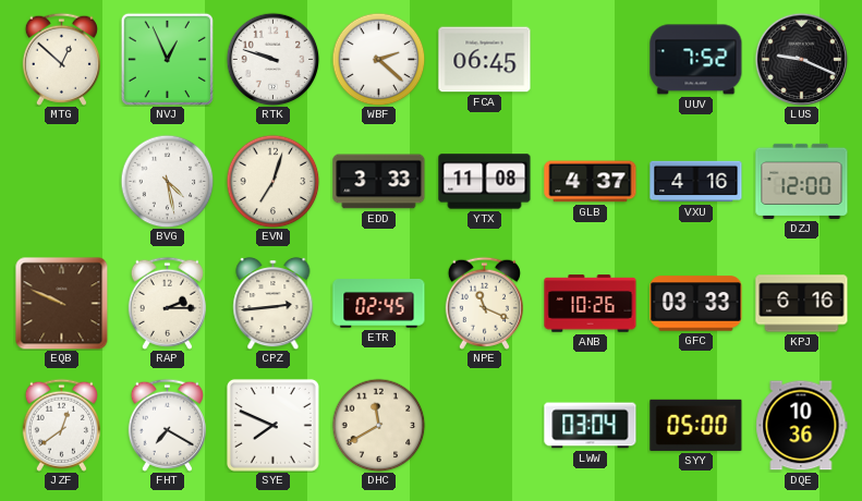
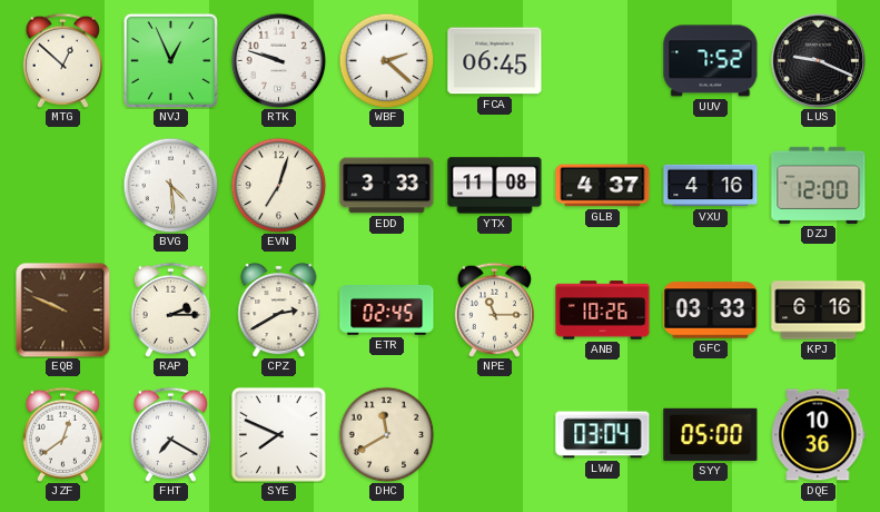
BVG: 4:28 -> 4:29
CPZ: 2:44 -> 2:40
NPE: 11:19 -> 11:15
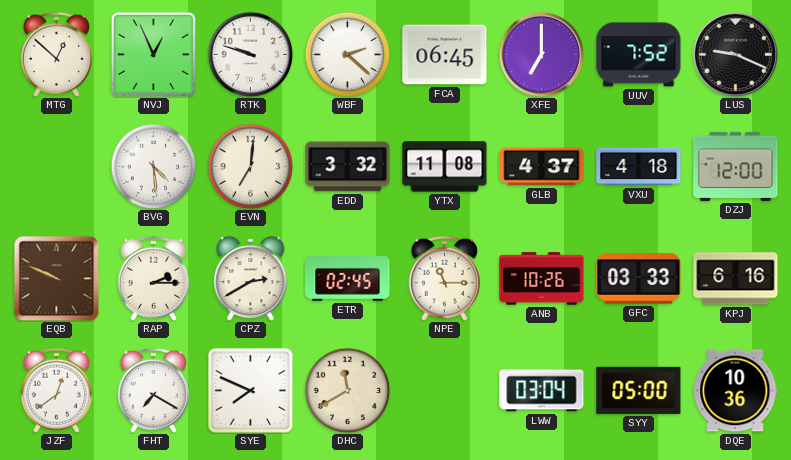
XFE: none -> 7:00
EVN: 7:03 -> 7:01
EDD: 3:33 -> 3:32
VXU: 4:16 -> 4:18
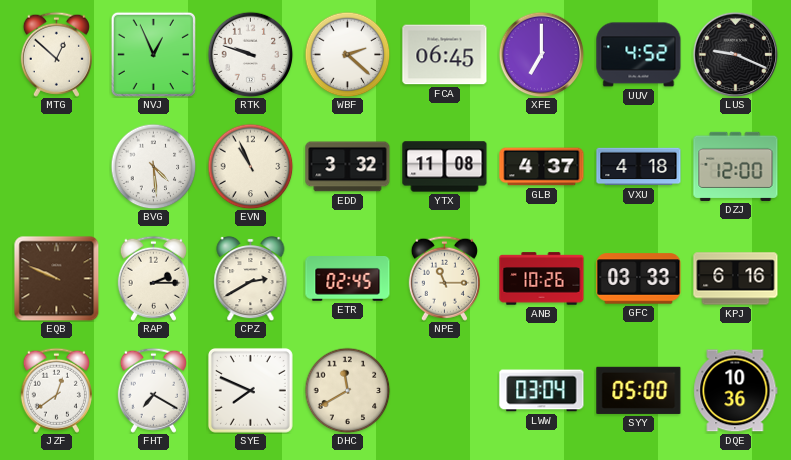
UUV: 7:52 -> 4:52
EVN: 7:01 -> 10:56
